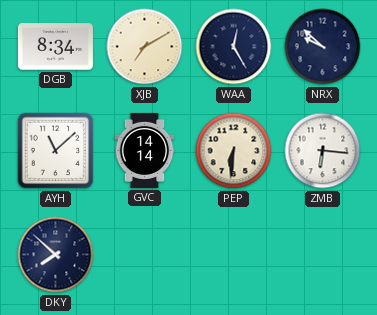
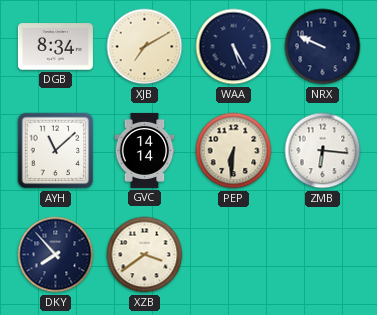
WAA: 12:25 -> 5:25
NRX: 9:52 -> 9:49
DKY: 7:52 -> 7:53
XZB: none -> 3:39
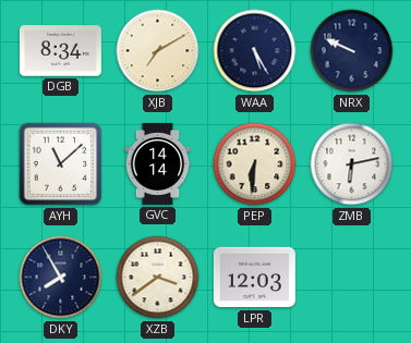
ZMB: 6:16 -> 6:13
DKY: 7:53 -> 7:55
LPR: none -> 12:03
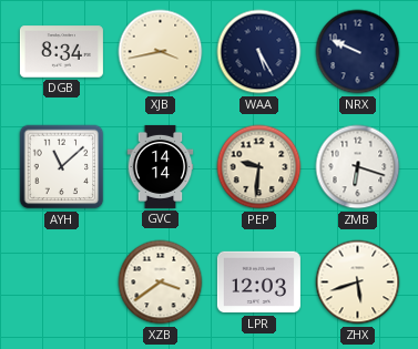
XJB: 7:10 -> 3:43
PEP: 6:31 -> 9:31
ZMB: 6:13 -> 6:18
DKY: 7:55 -> none
ZHX: none -> 5:42
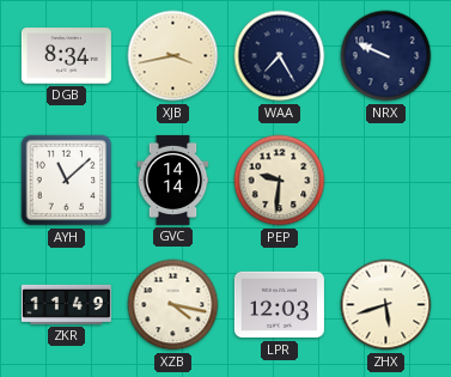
WAA: 5:25 -> 7:25
ZMB: 6:18 -> none
ZKR: none -> 11:49
XZB: 3:39 -> 4:17
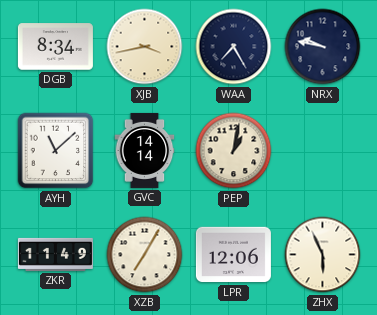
NRX: 9:49 -> 9:47
PEP: 9:31 -> 1:02
XZB: 4:17 -> 7:05
LPR: 12:03 -> 12:06
ZHX: 5:42 -> 5:56
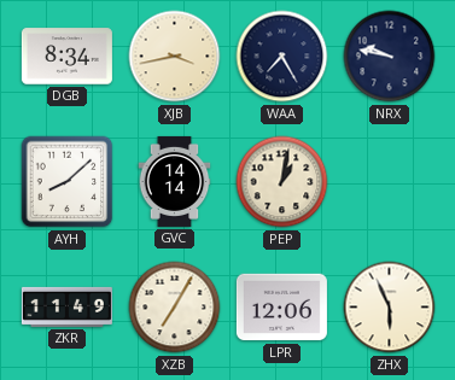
AYH: 11:08 -> 8:08
